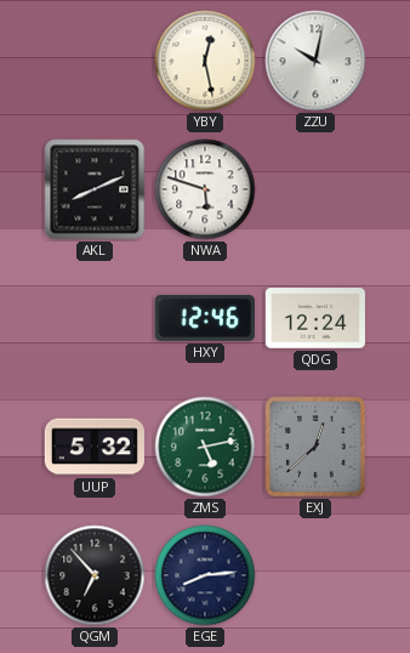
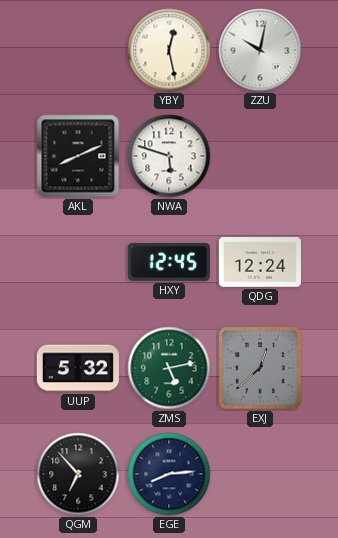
HXY: 12:46 -> 12:45
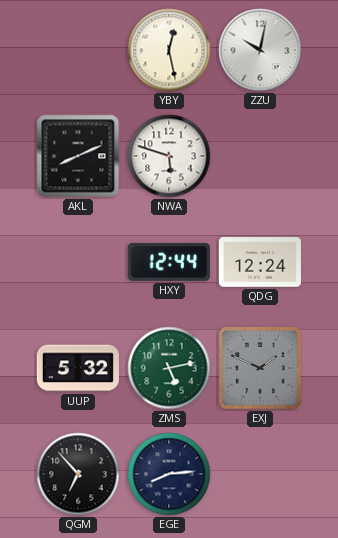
HXY: 12:45 -> 12:44
EXJ: 12:38 -> 1:49
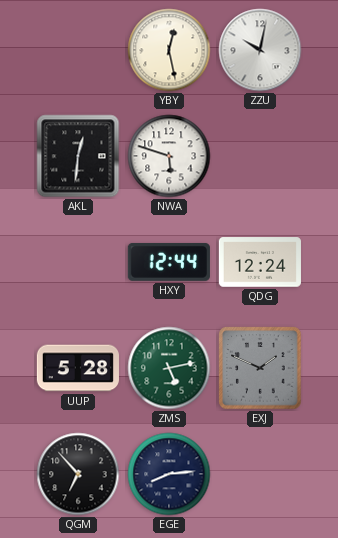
AKL: 8:11 -> 12:31
UUP: 5:32 -> 5:28
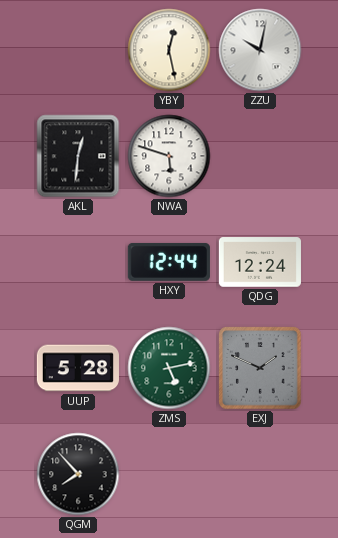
QGM: 6:53 -> 7:53
EGE: 8:14 -> none
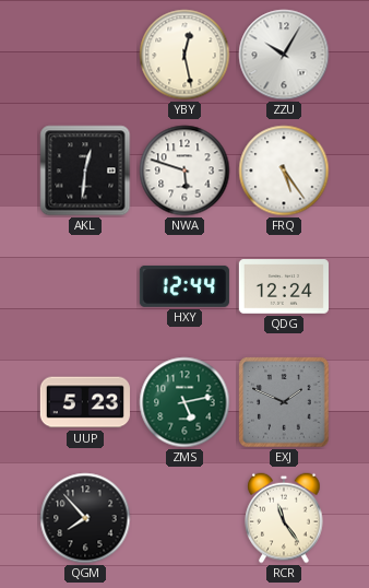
ZZU: 10:02 -> 10:05
FRQ: none -> 5:24
UUP: 5:28 -> 5:23
RCR: none -> 11:24
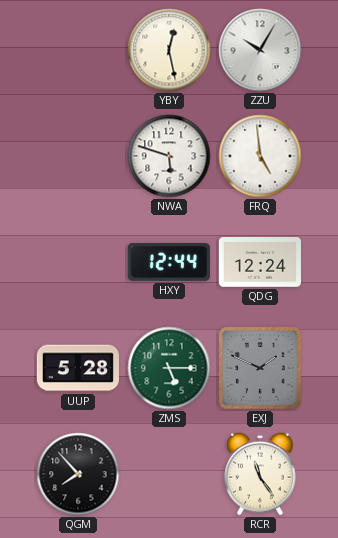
AKL: 12:31 -> none
FRQ: 5:24 -> 4:59
UUP: 5:23 -> 5:28
ZMS: 5:13 -> 5:15
